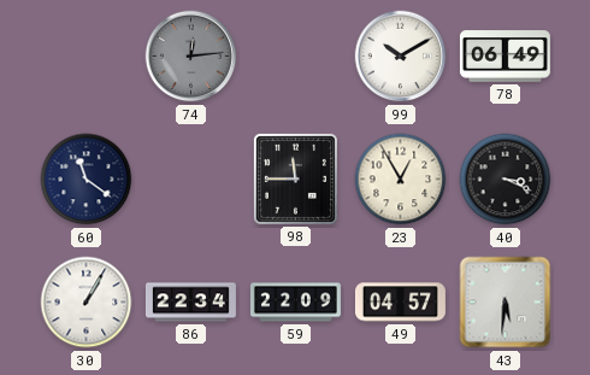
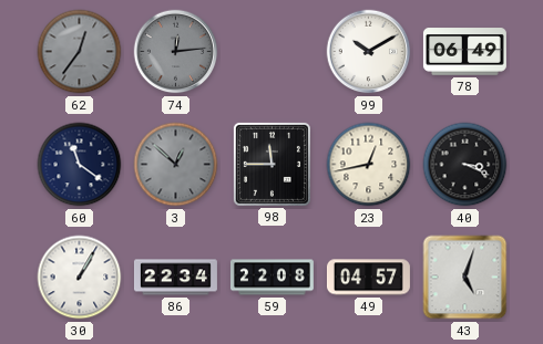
62: none -> 12:36
3: none -> 12:52
23: 12:55 -> 12:43
59: 22:09 -> 22:08
43: 5:31 -> 5:03
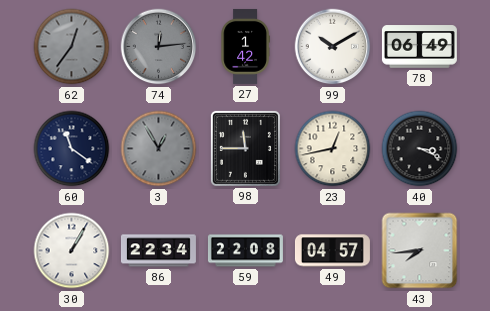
27: none -> 1:42
3: 12:52 -> 12:55
43: 5:03 -> 7:44
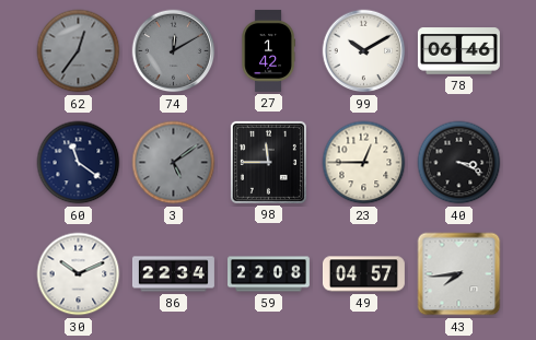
74: 12:14 -> 12:10
78: 06:49 -> 06:46
3: 12:55 -> 5:09
23: 12:43 -> 12:45
30: 1:05 -> 10:11
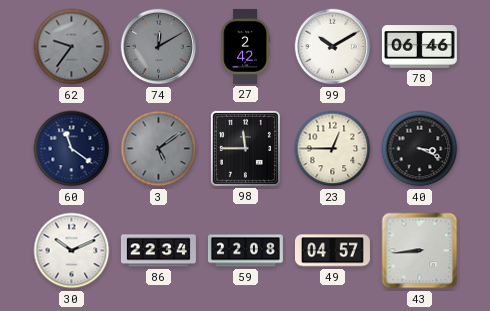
62: 12:36 -> 9:36
27: 1:42 -> 2:42
43: 7:44 -> 8:44
